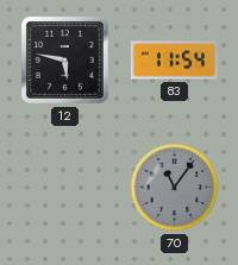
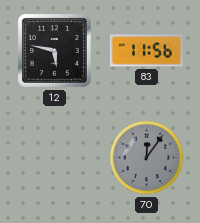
83: 11:54 -> 11:56
70: 11:06 -> 12:06
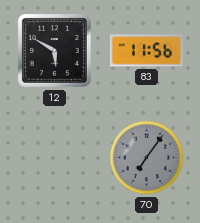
12: 5:47 -> 5:50
70: 12:06 -> 7:06
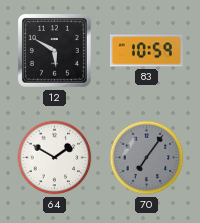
83: 11:56 -> 10:59
64: none -> 1:50
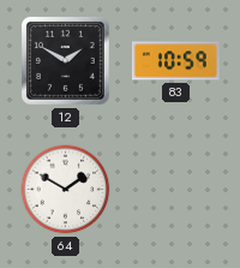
12: 5:50 -> 1:50
70: 7:06 -> none
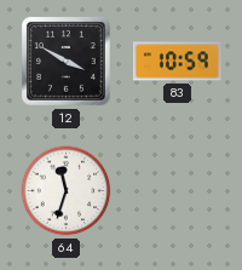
12: 1:50 -> 3:50
64: 1:50 -> 11:33
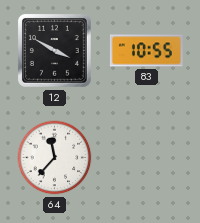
83: 10:59 -> 10:55
64: 11:33 -> 11:37
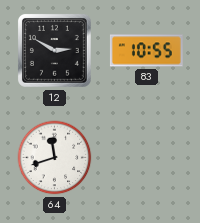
12: 3:50 -> 2:50
64: 11:37 -> 11:42
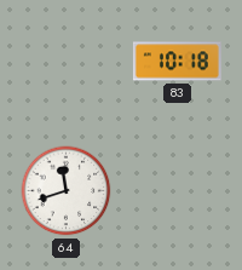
12: 2:50 -> none
83: 10:55 -> 10:18
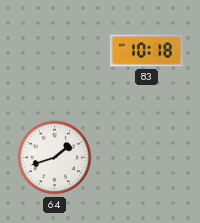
64: 11:42 -> 1:42
